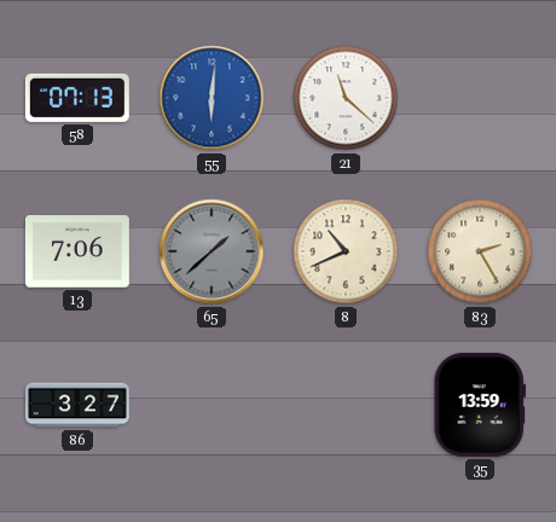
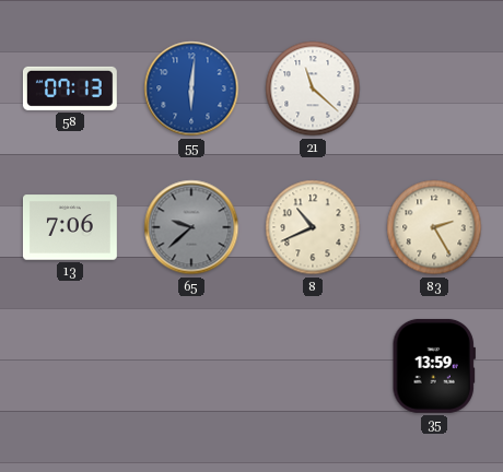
65: 1:38 -> 9:38
86: 3:27 -> none
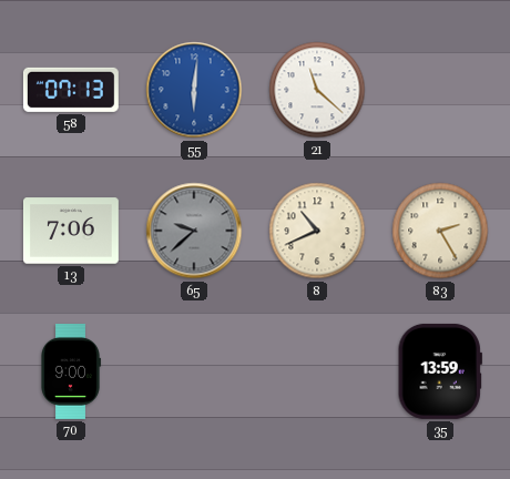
70: none -> 9:00
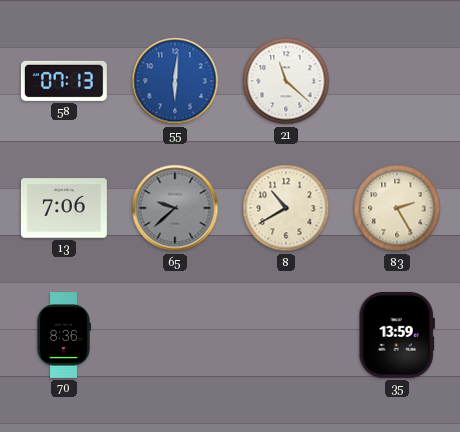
8: 10:41 -> 10:40
70: 9:00 -> 8:36
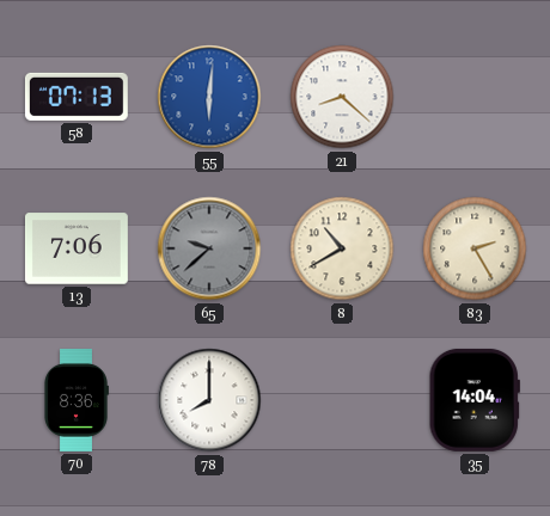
21: 11:22 -> 8:22
78: none -> 8:00
35: 13:59 -> 14:04
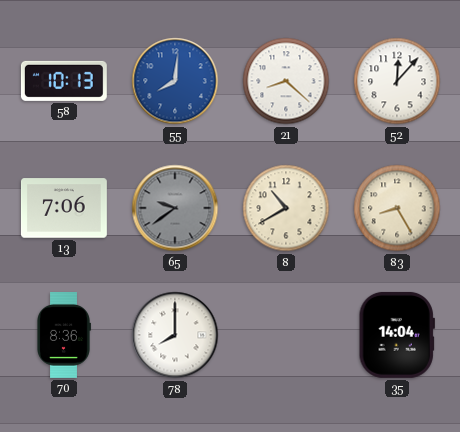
58: 07:13 -> 10:13
55: 6:01 -> 8:01
52: none -> 12:07
65: 9:38 -> 9:39
83: 2:25 -> 8:25
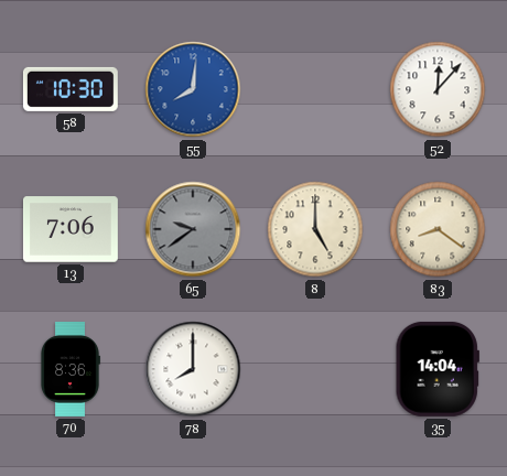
58: 10:13 -> 10:30
21: 8:22 -> none
8: 10:40 -> 5:00
83: 8:25 -> 8:21
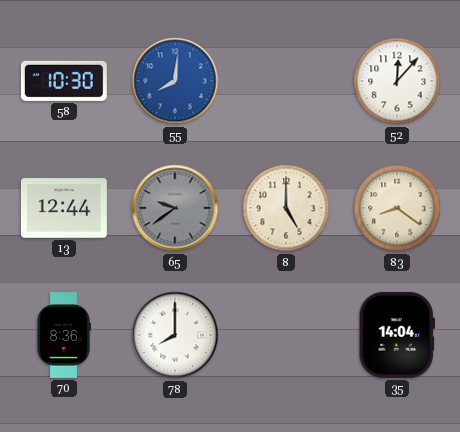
13: 7:06 -> 12:44
